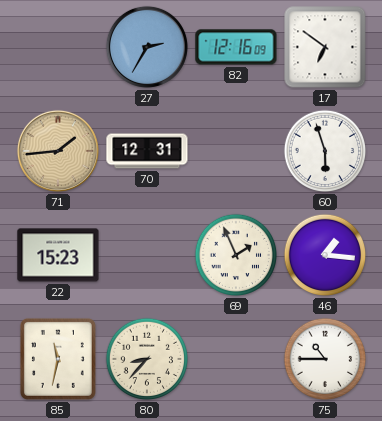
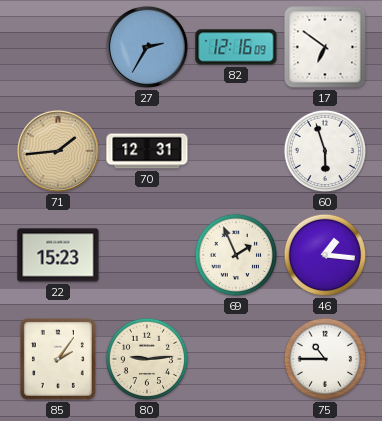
85: 11:32 -> 2:06
80: 8:37 -> 9:14
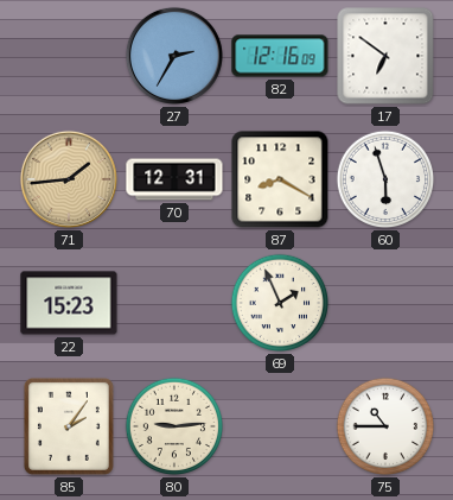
87: none -> 8:20
46: 1:16 -> none
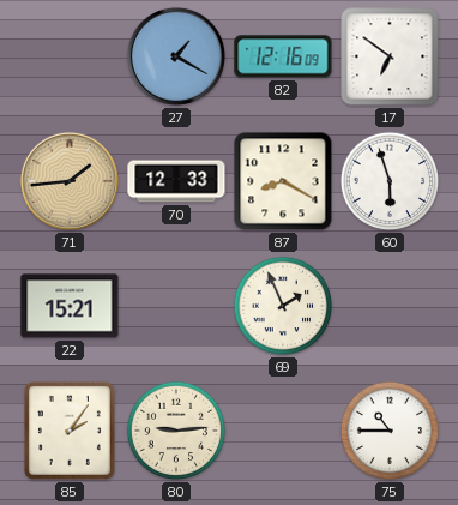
27: 2:35 -> 1:20
70: 12:31 -> 12:33
22: 15:23 -> 15:21
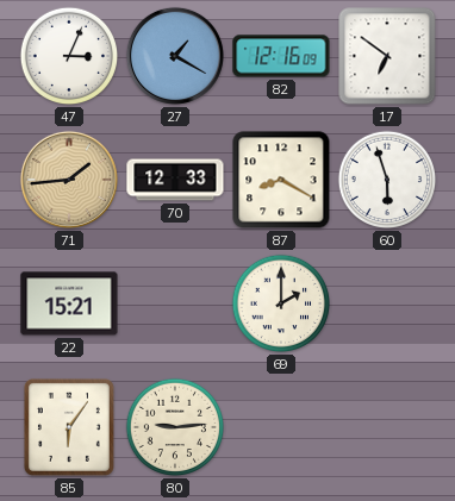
47: none -> 3:04
69: 1:56 -> 2:00
85: 2:06 -> 6:06
75: 10:45 -> none
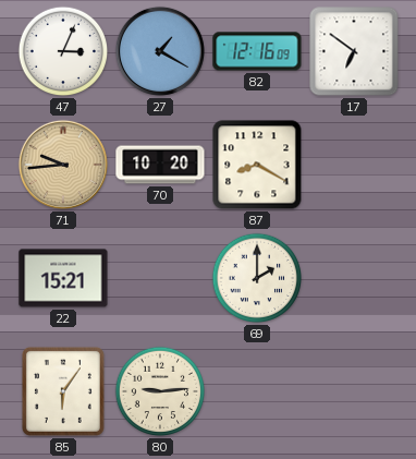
71: 1:44 -> 9:44
70: 12:33 -> 10:20
60: 5:57 -> none
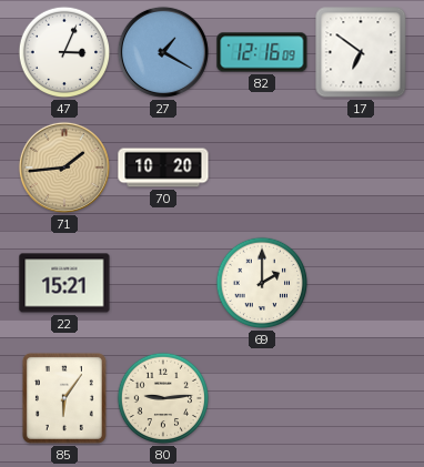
71: 9:44 -> 1:44
87: 8:20 -> none
